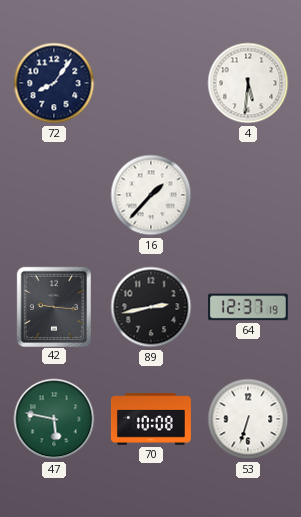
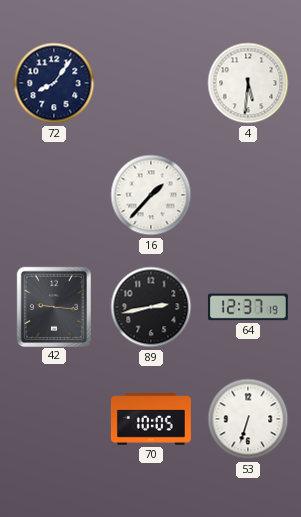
47: 5:47 -> none
70: 10:08 -> 10:05
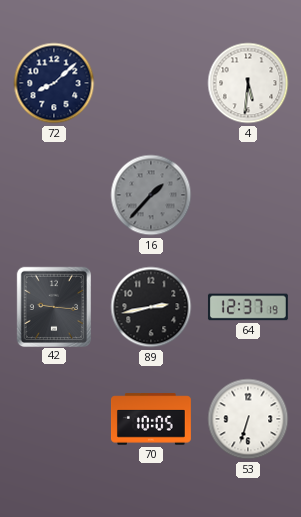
72: 8:06 -> 8:08
16 dial: white -> grey
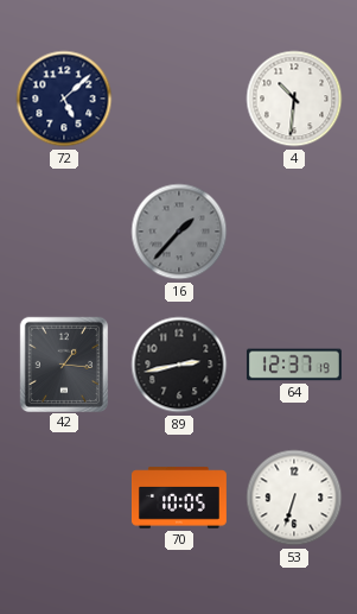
72: 8:08 -> 5:08
4: 5:31 -> 10:31
42: 9:16 -> 1:16
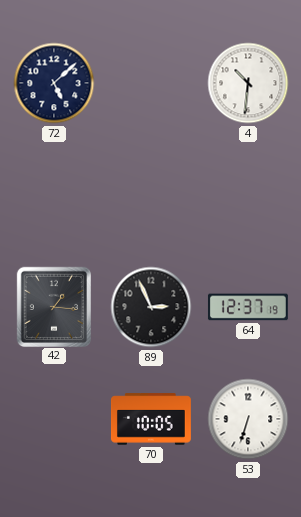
16: 1:37 -> none
89: 2:43 -> 2:56
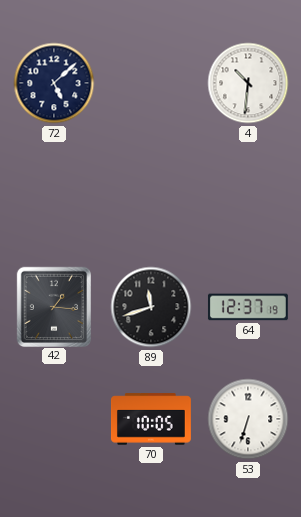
89: 2:56 -> 11:42
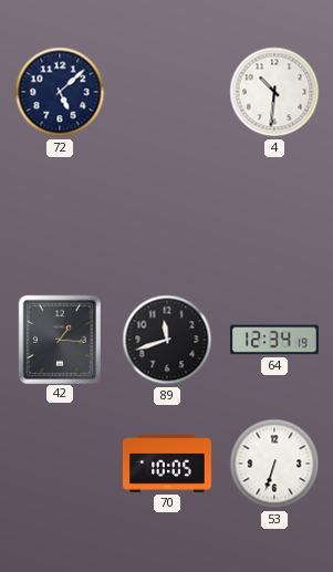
64: 12:37 -> 12:34
